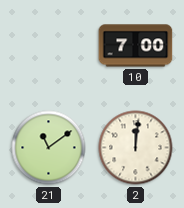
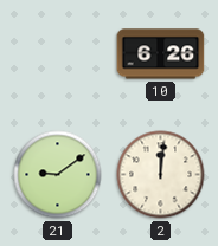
10: 7:00 -> 6:26
21: 11:09 -> 9:09
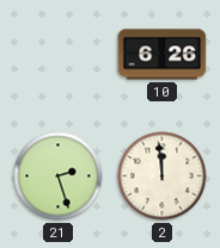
21: 9:09 -> 2:27
2: 12:01 -> 11:59
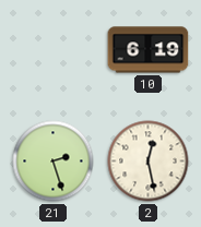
10: 6:26 -> 6:19
2: 11:59 -> 12:28
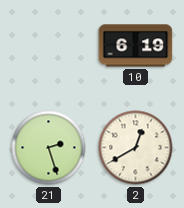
2: 12:28 -> 12:40
